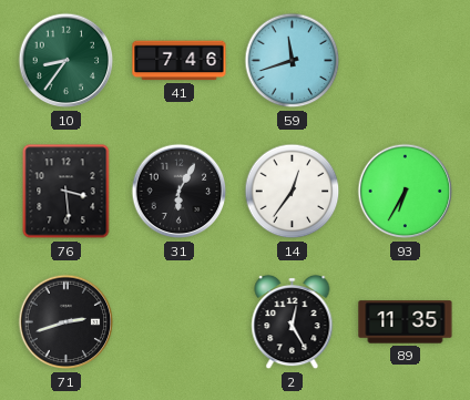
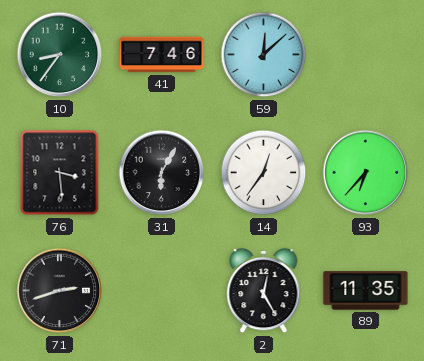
59: 11:42 -> 12:08
93: 6:35 -> 6:37
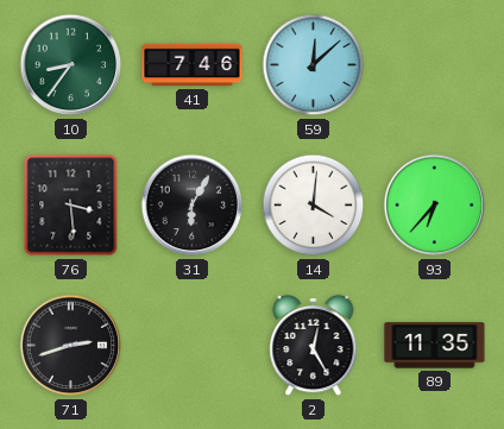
14: 12:36 -> 4:01
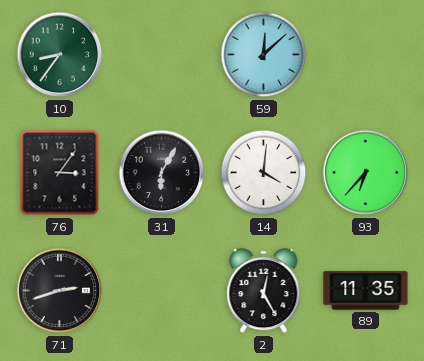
41: 7:46 -> none
76: 3:29 -> 3:06
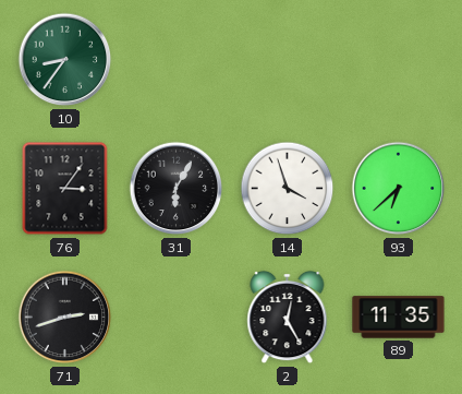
59: 12:08 -> none
14: 4:01 -> 3:57
93: 6:37 -> 6:38
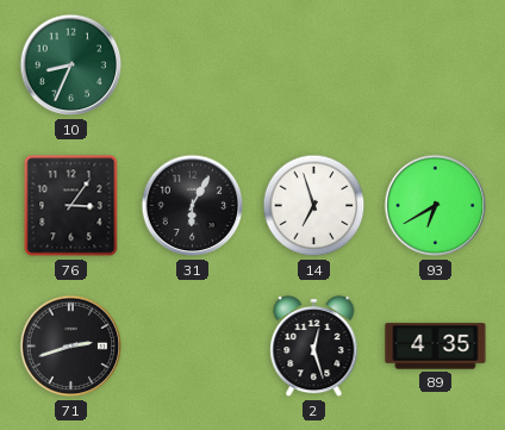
10: 8:36 -> 8:34
14: 3:57 -> 6:57
93: 6:38 -> 6:40
2: 12:25 -> 12:27
89: 11:35 -> 4:35
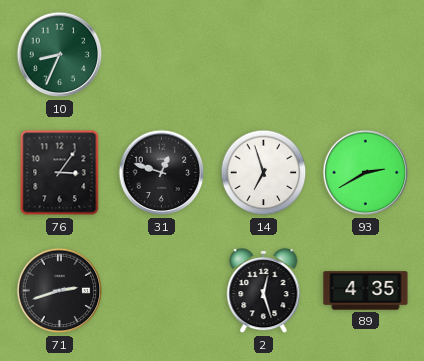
31: 6:05 -> 12:48
93: 6:40 -> 2:40
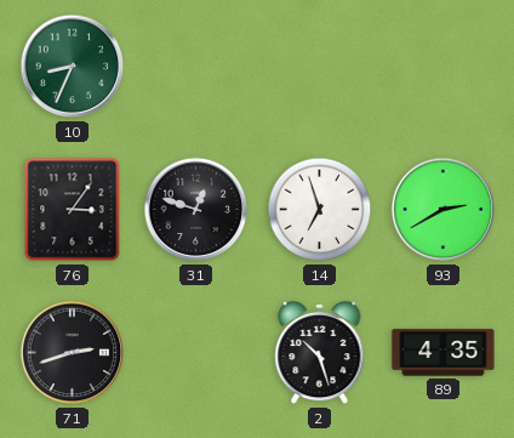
2: 12:27 -> 10:27
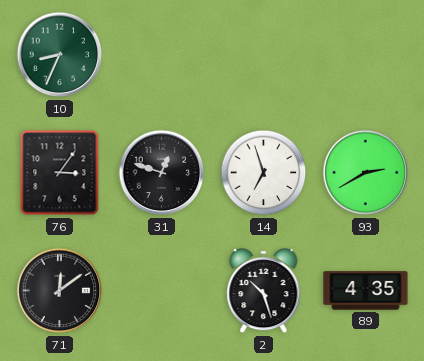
71: 2:42 -> 12:09
